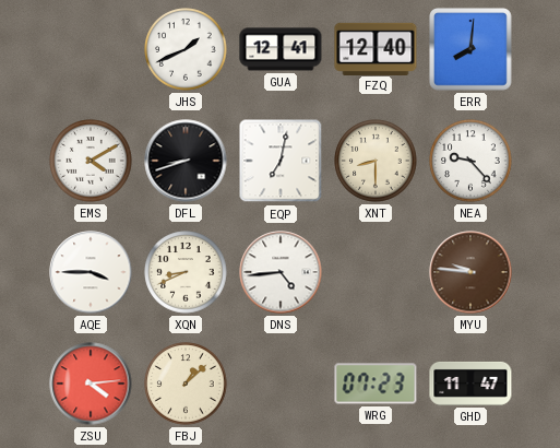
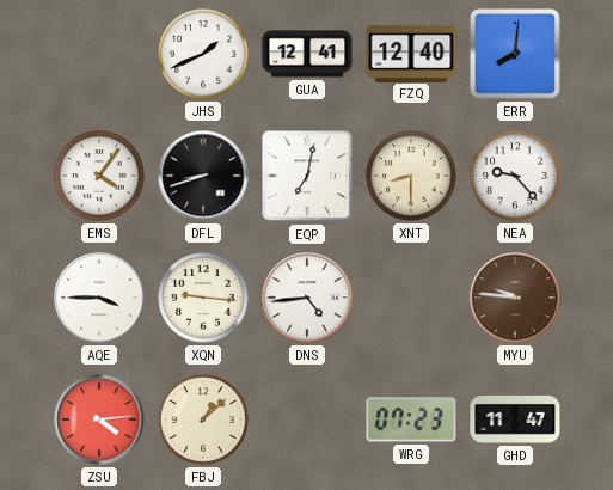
EMS: 4:10 -> 4:06
XQN: 8:41 -> 9:16
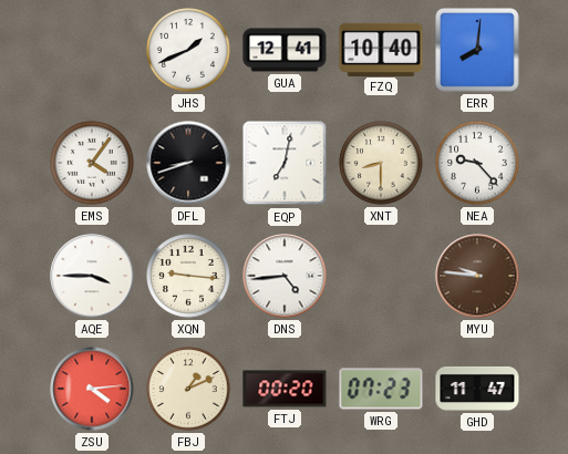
FZQ: 12:40 -> 10:40
FBJ: 1:08 -> 1:11
FTJ: none -> 00:20
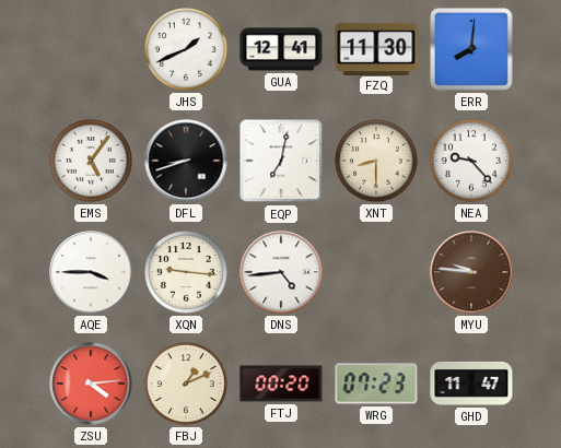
FZQ: 10:40 -> 11:30
EMS: 4:06 -> 5:06
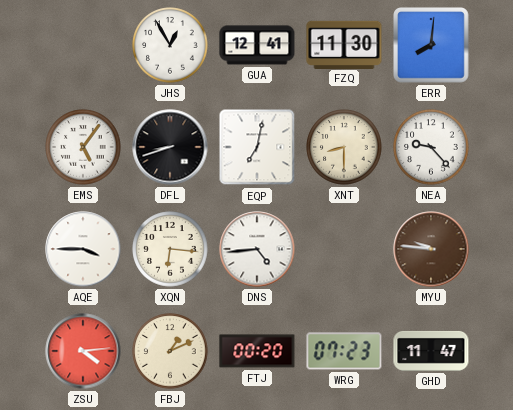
JHS: 1:41 -> 12:55
XQN: 9:16 -> 6:16
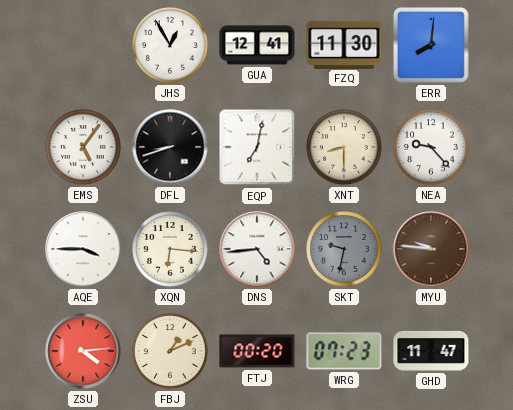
SKT: none -> 9:32
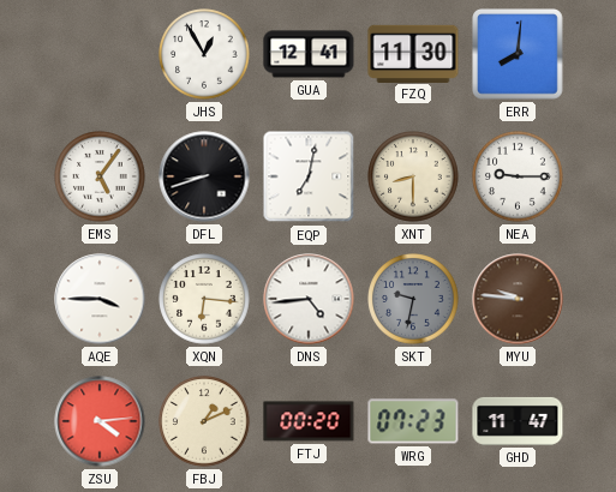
NEA: 9:23 -> 9:15
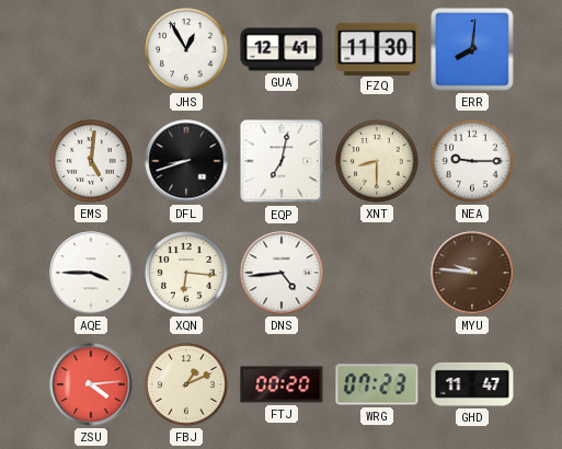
EMS: 5:06 -> 5:01
SKT: 9:32 -> none
